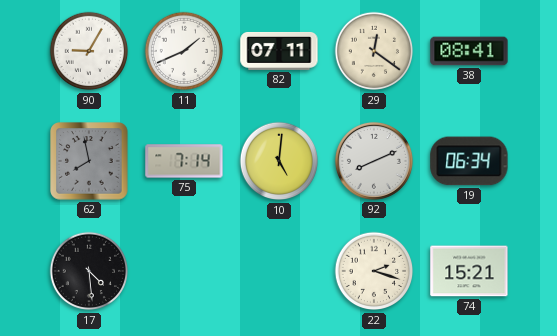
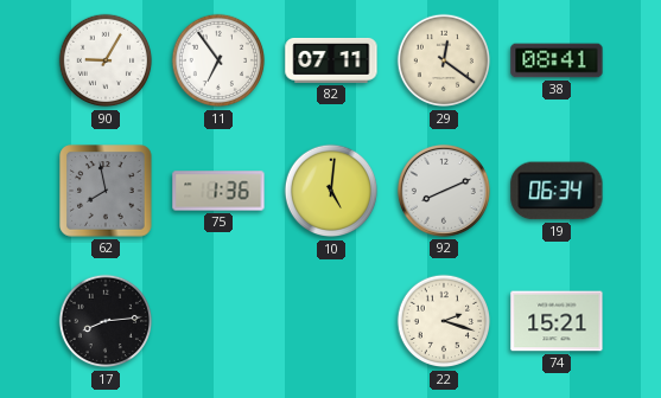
11: 1:41 -> 6:54
75: 7:14 -> 1:36
17: 4:29 -> 8:14
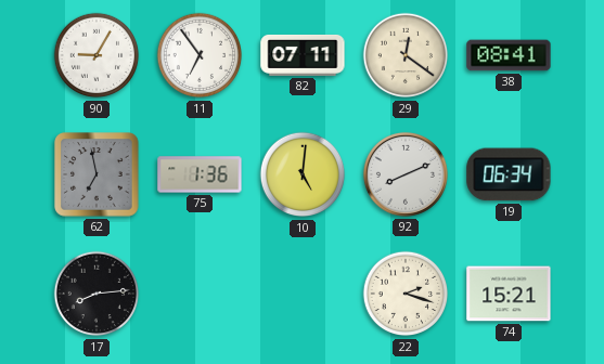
62: 7:58 -> 6:58
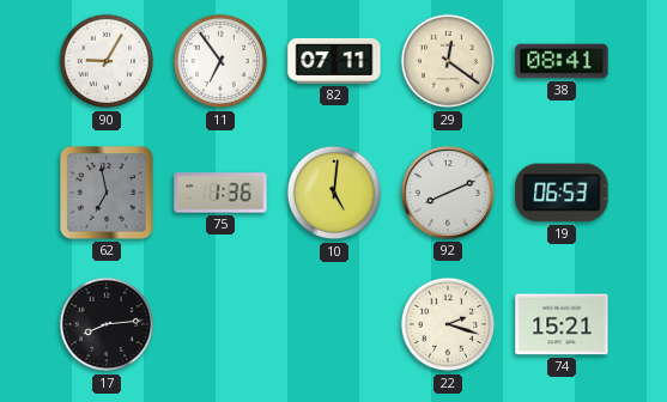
19: 06:34 -> 06:53
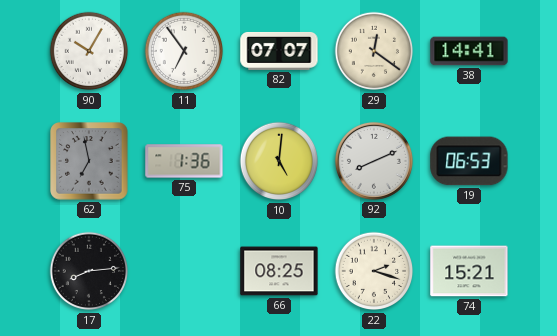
90: 9:05 -> 10:05
82: 07:11 -> 07:07
38: 08:41 -> 14:41
66: none -> 08:25
